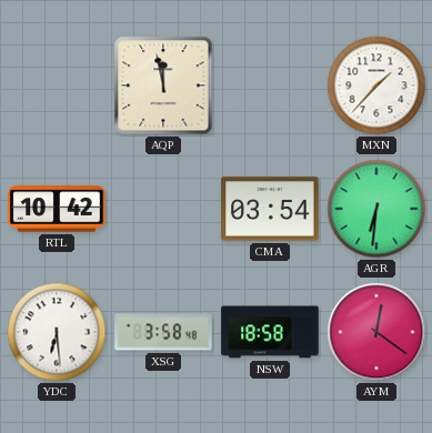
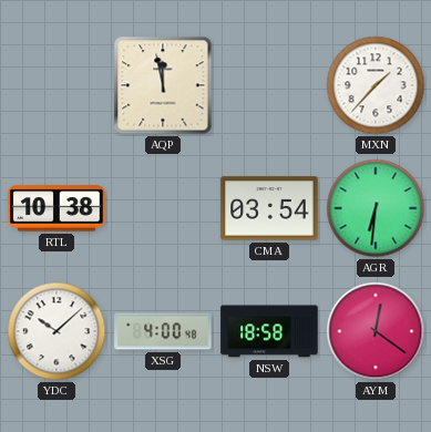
RTL: 10:42 -> 10:38
YDC: 6:29 -> 10:08
XSG: 3:58 -> 4:00
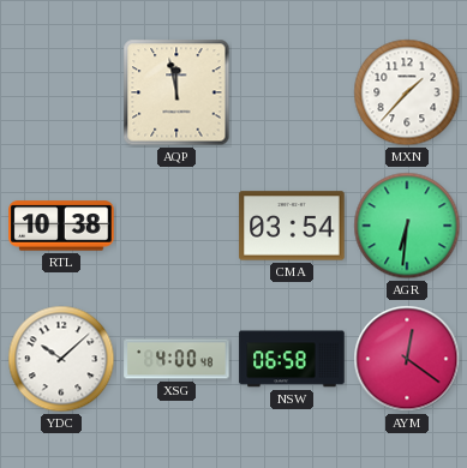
NSW: 18:58 -> 06:58
